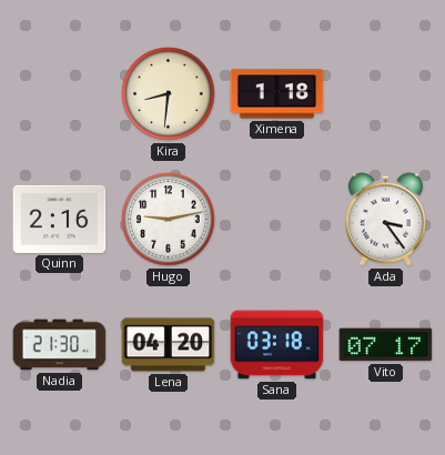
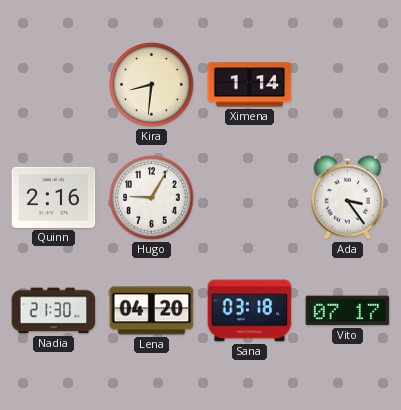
Ximena: 1:18 -> 1:14
Hugo: 9:13 -> 9:05
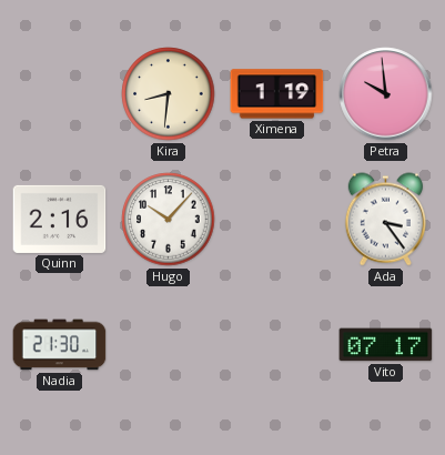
Ximena: 1:14 -> 1:19
Petra: none -> 9:59
Hugo: 9:05 -> 10:07
Lena: 04:20 -> none
Sana: 03:18 -> none
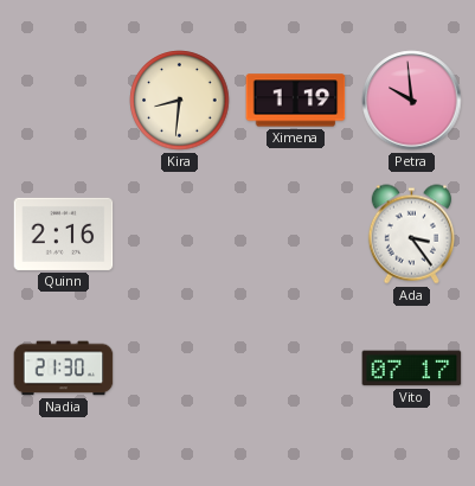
Hugo: 10:07 -> none
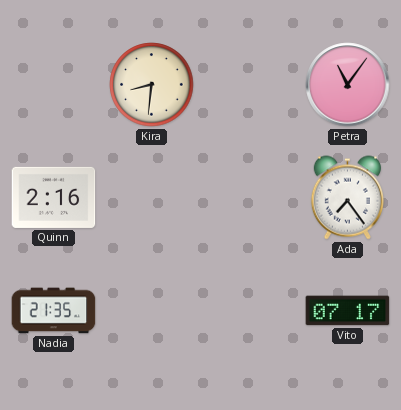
Ximena: 1:19 -> none
Petra: 9:59 -> 11:06
Ada: 3:24 -> 7:24
Nadia: 21:30 -> 21:35
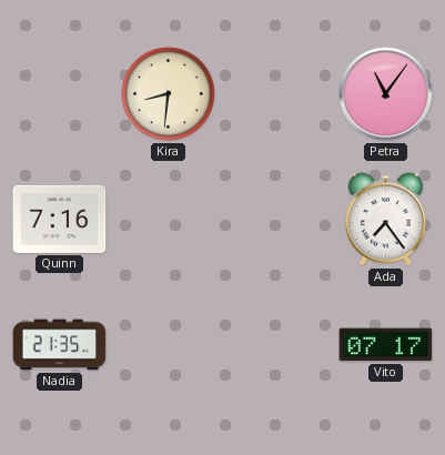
Quinn: 2:16 -> 7:16
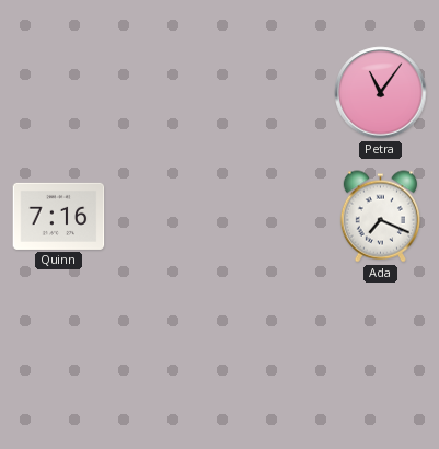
Kira: 8:31 -> none
Ada: 7:24 -> 7:19
Nadia: 21:35 -> none
Vito: 07:17 -> none
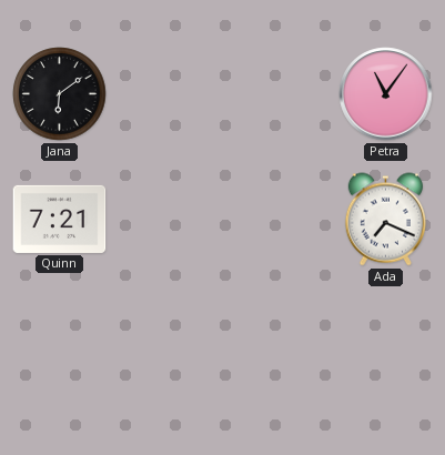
Jana: none -> 6:09
Quinn: 7:16 -> 7:21
